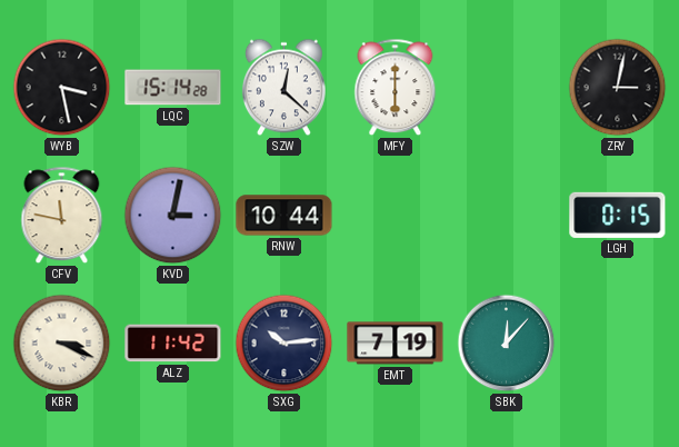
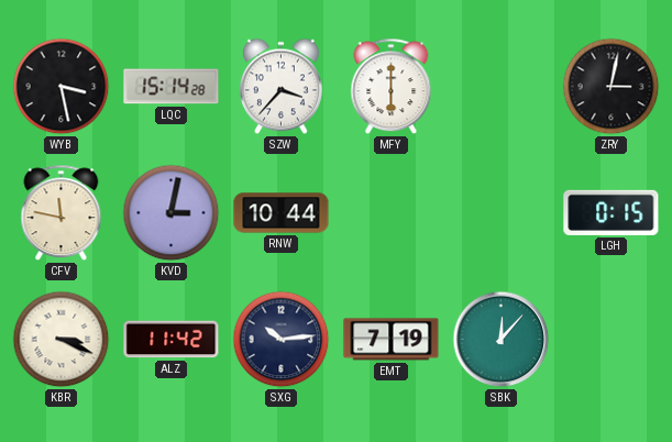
SZW: 12:22 -> 3:37
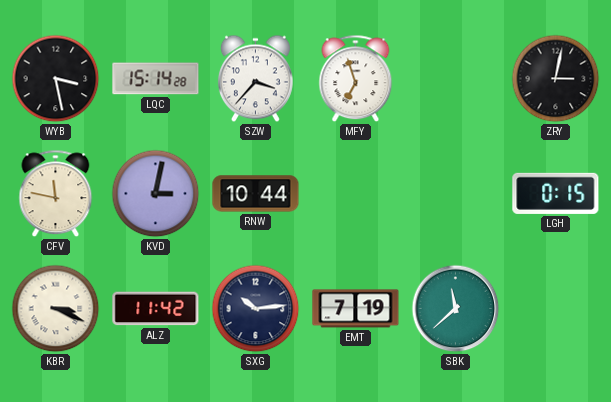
MFY: 6:00 -> 6:57
SBK: 12:07 -> 11:38
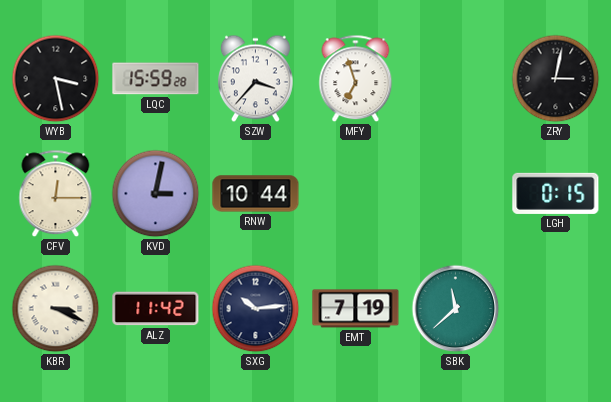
LQC: 15:14 -> 15:59
CFV: 11:47 -> 12:15
